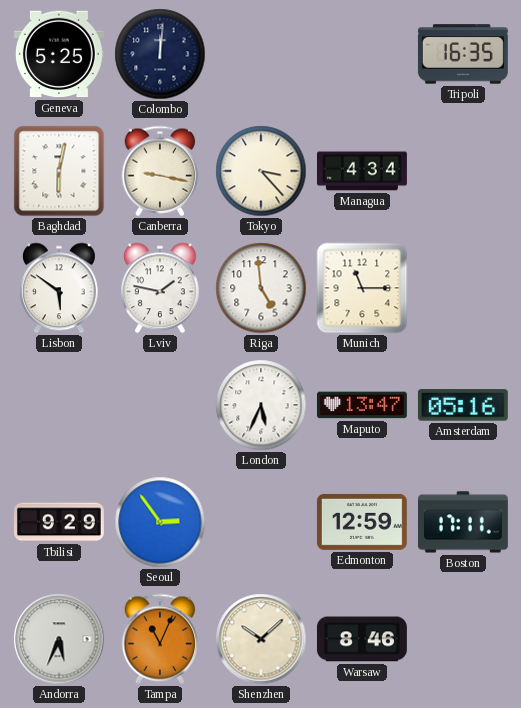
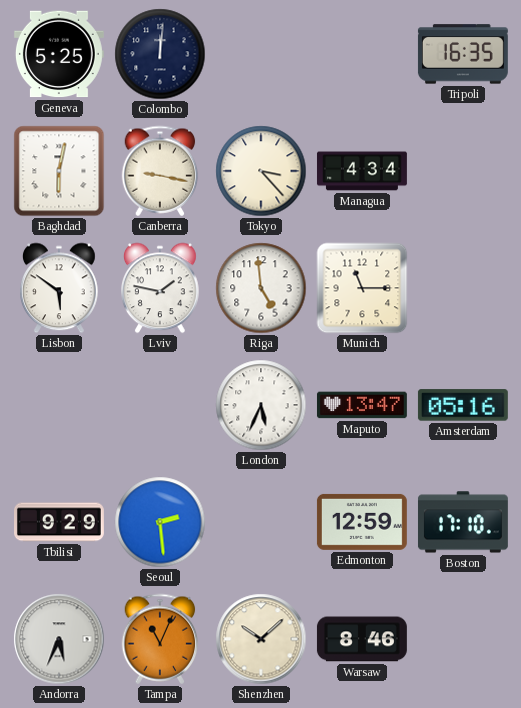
Seoul: 2:54 -> 2:29
Boston: 17:11 -> 17:10
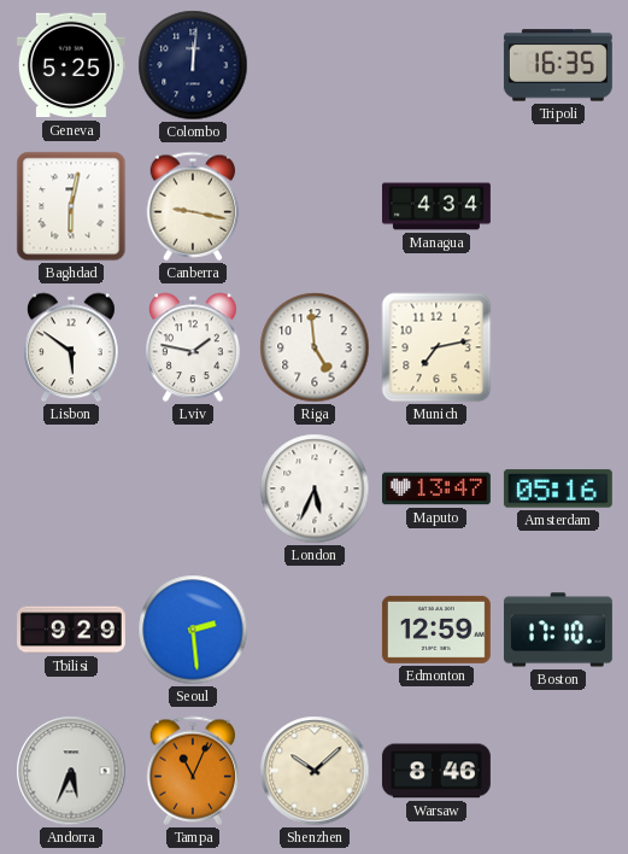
Tokyo: 3:23 -> none
Munich: 11:15 -> 7:13
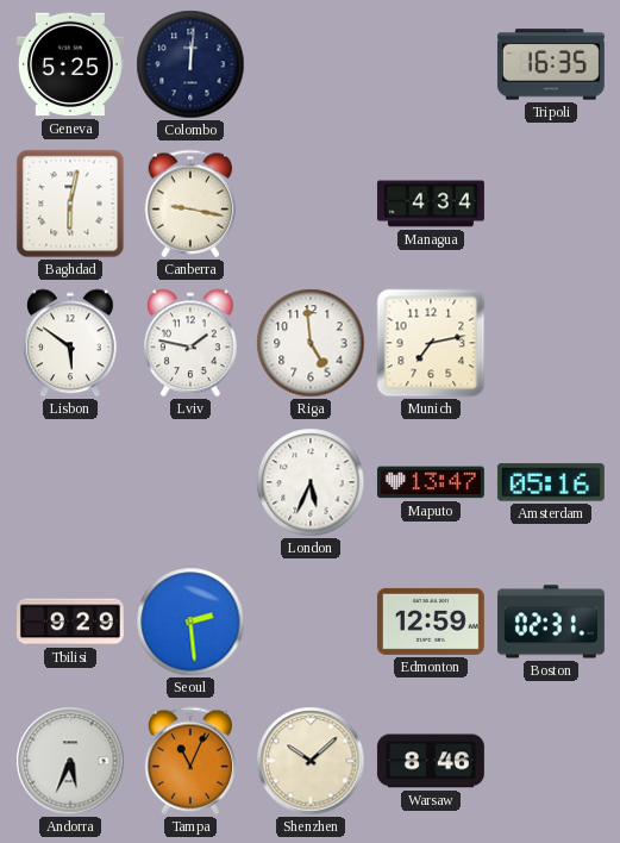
Boston: 17:10 -> 02:31
